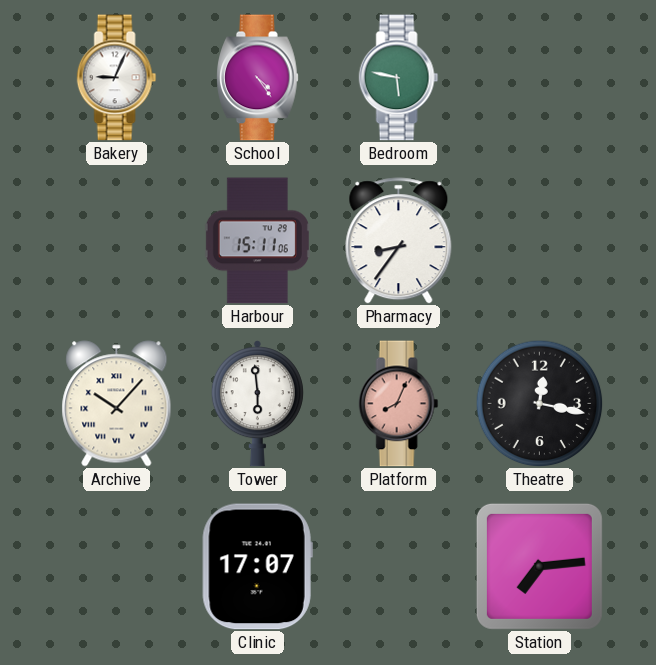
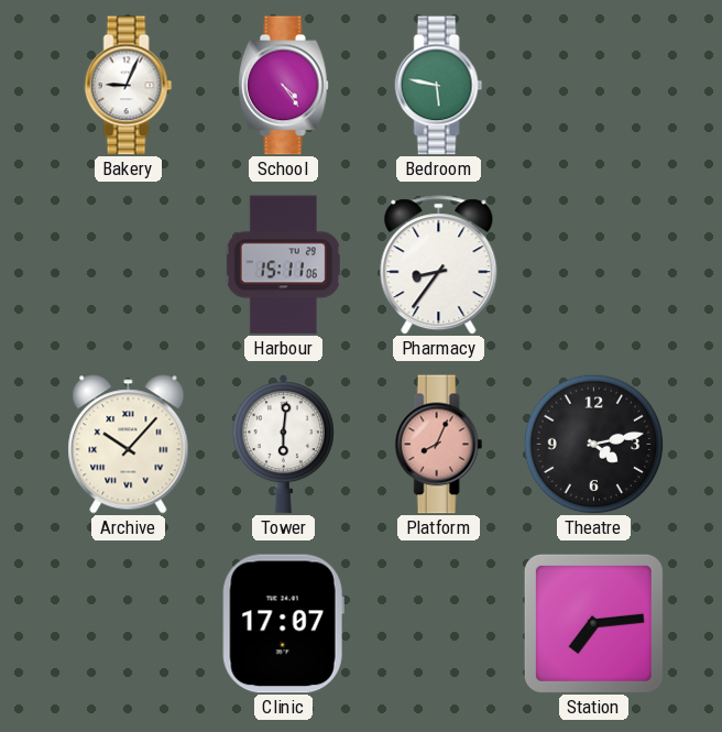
Tower: 5:59 -> 6:01
Theatre: 12:17 -> 4:13
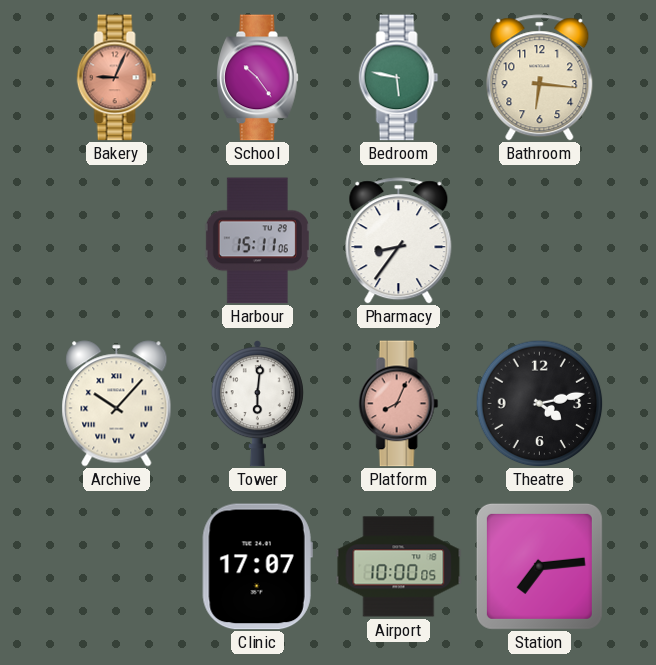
Bakery dial: white -> salmon
School: 4:24 -> 10:24
Bathroom: none -> 6:16
Airport: none -> 10:00
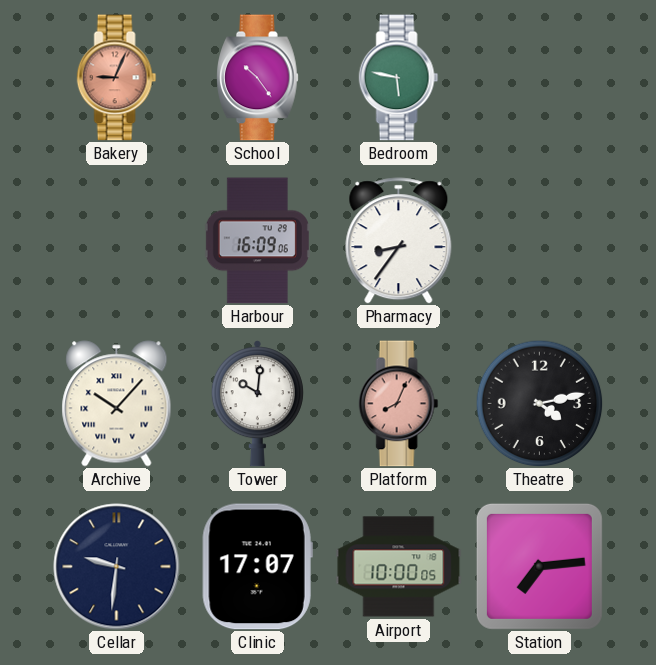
Bathroom: 6:16 -> none
Harbour: 15:11 -> 16:09
Tower: 6:01 -> 10:01
Cellar: none -> 9:31
